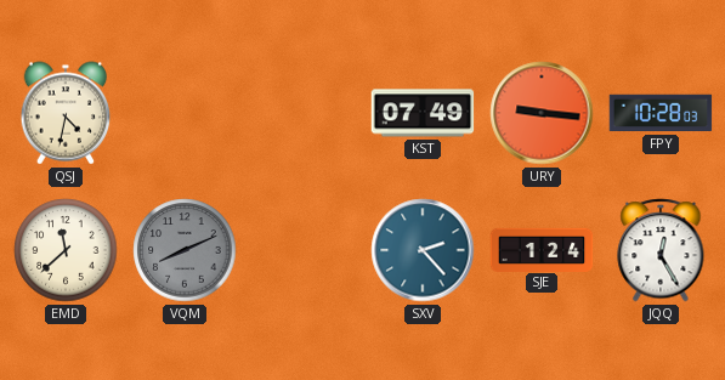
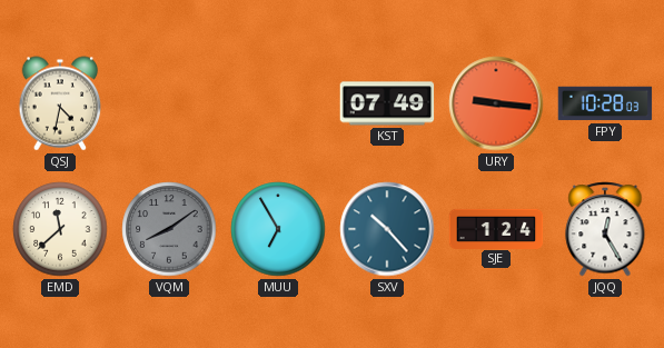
VQM: 8:11 -> 8:09
MUU: none -> 6:55
SXV: 2:23 -> 10:23
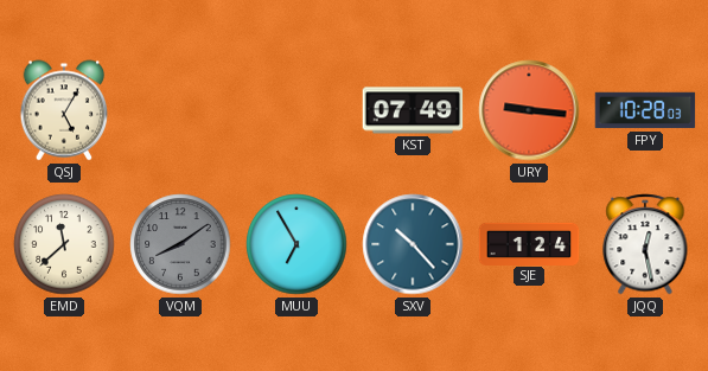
QSJ: 4:32 -> 5:05
JQQ: 12:25 -> 12:28
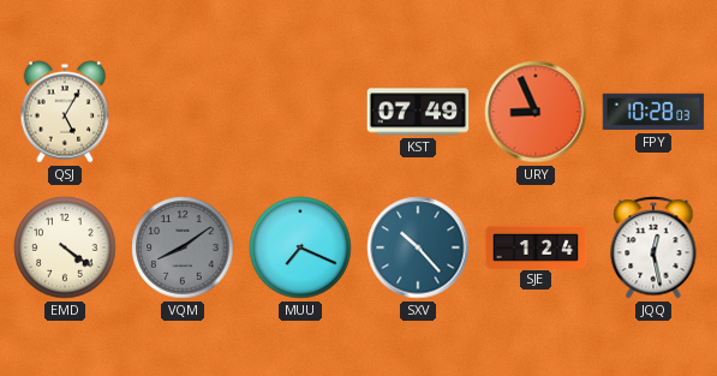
URY: 9:16 -> 8:56
EMD: 11:38 -> 4:21
MUU: 6:55 -> 7:19
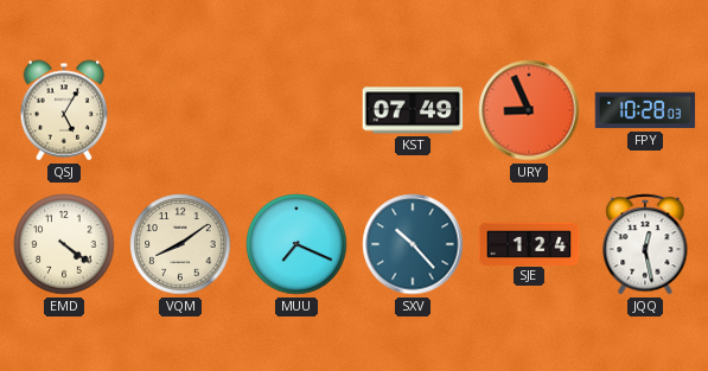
VQM dial: grey -> cream
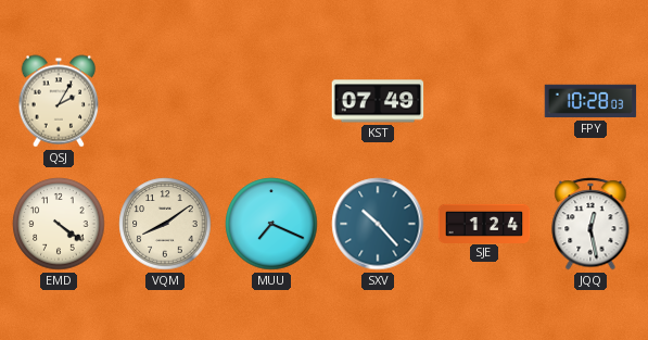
QSJ: 5:05 -> 2:05
URY: 8:56 -> none
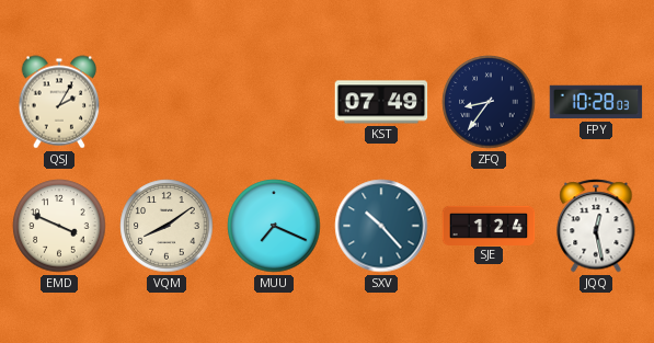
ZFQ: none -> 8:36
EMD: 4:21 -> 3:49
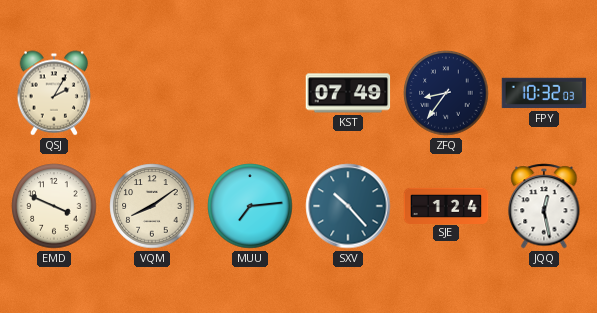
FPY: 10:28 -> 10:32
MUU: 7:19 -> 7:14
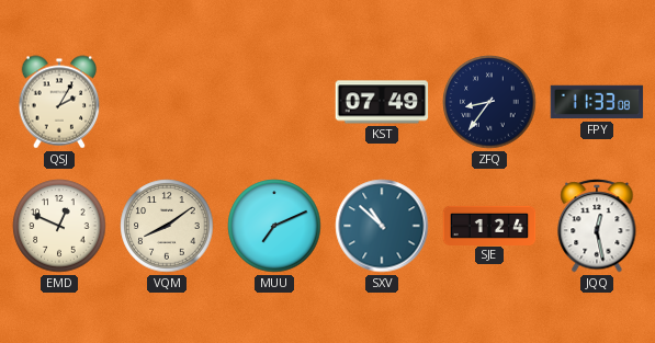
FPY: 10:32 -> 11:33
EMD: 3:49 -> 12:49
MUU: 7:14 -> 7:11
SXV: 10:23 -> 10:52
